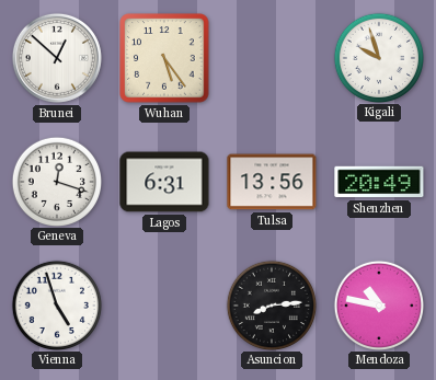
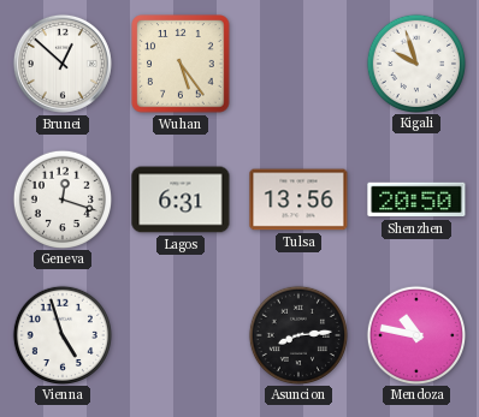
Shenzhen: 20:49 -> 20:50
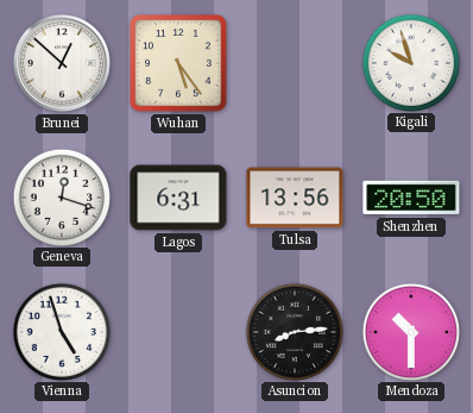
Mendoza: 10:47 -> 10:30
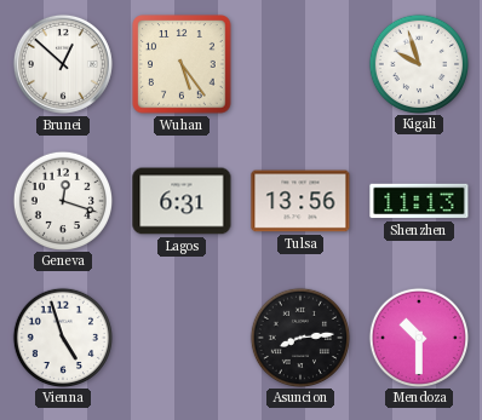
Shenzhen: 20:50 -> 11:13
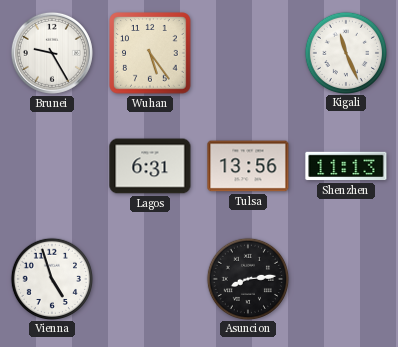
Brunei: 12:52 -> 9:25
Kigali: 9:57 -> 11:26
Geneva: 12:18 -> none
Mendoza: 10:30 -> none
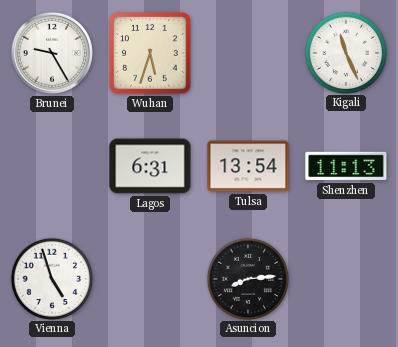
Wuhan: 5:24 -> 5:33
Tulsa: 13:56 -> 13:54
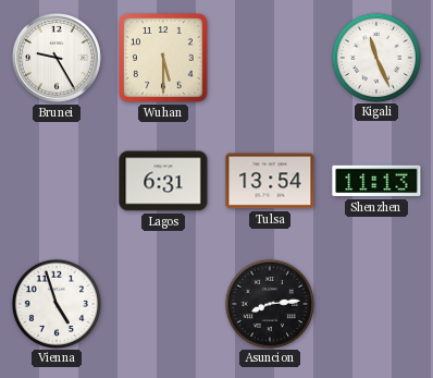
Wuhan: 5:33 -> 5:30
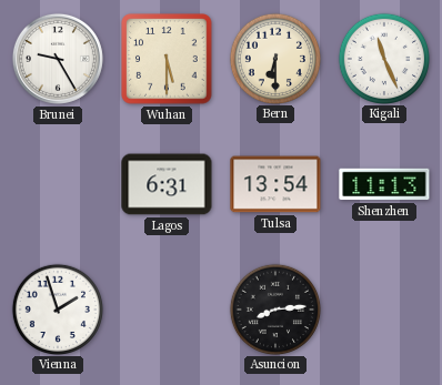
Bern: none -> 6:30
Vienna: 4:57 -> 1:57
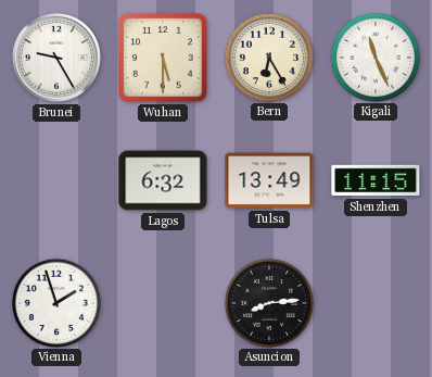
Bern: 6:30 -> 6:25
Lagos: 6:31 -> 6:32
Tulsa: 13:54 -> 13:49
Shenzhen: 11:13 -> 11:15
